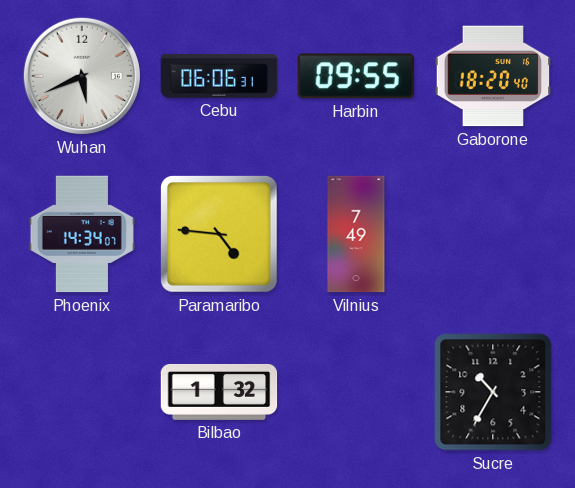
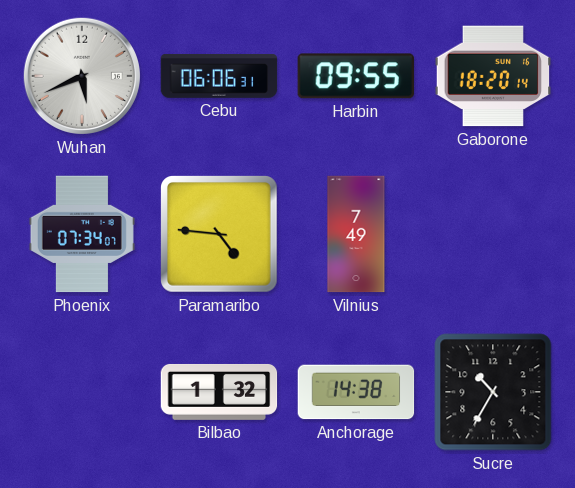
Gaborone: 18:20:40 -> 18:20:14
Phoenix: 14:34 -> 07:34
Anchorage: none -> 14:38
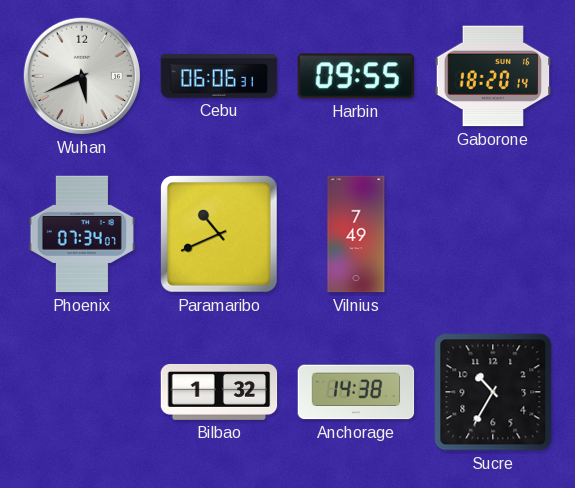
Paramaribo: 4:46 -> 10:41
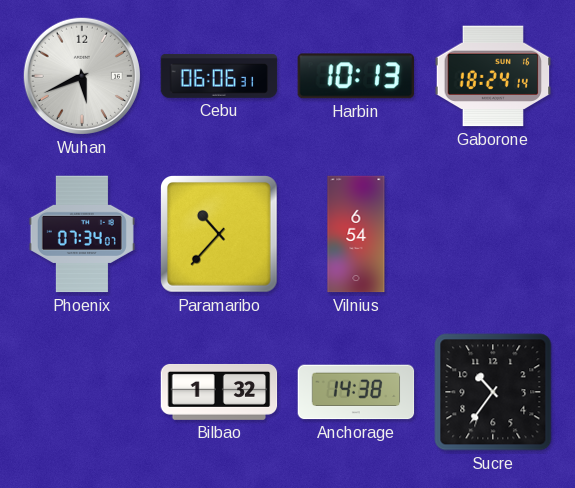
Harbin: 09:55 -> 10:13
Gaborone: 18:20 -> 18:24
Paramaribo: 10:41 -> 10:37
Vilnius: 7:49 -> 6:54
Sucre: 10:35 -> 10:36
